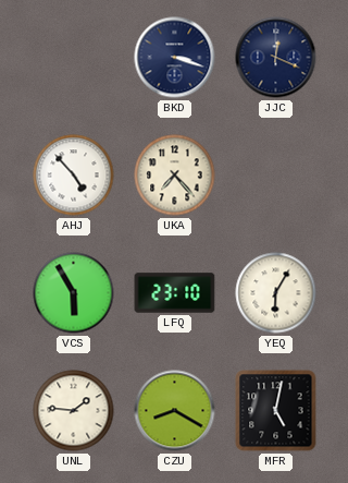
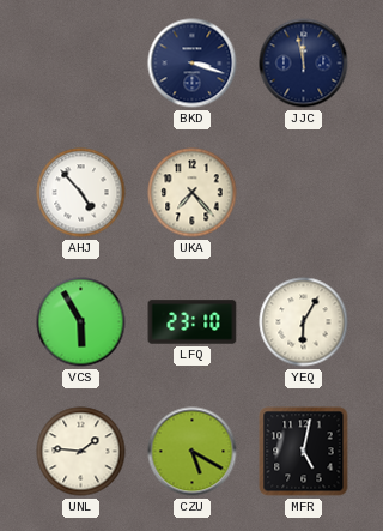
JJC: 12:19 -> 11:58
CZU: 8:20 -> 5:20
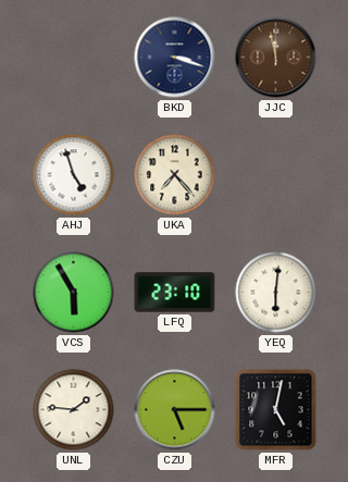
JJC dial: navy -> brown
AHJ: 4:53 -> 4:57
YEQ: 6:05 -> 6:01
CZU: 5:20 -> 5:15
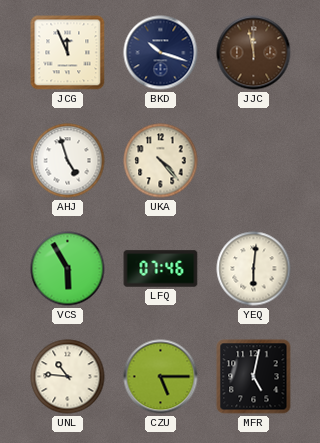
JCG: none -> 11:56
BKD: 3:18 -> 10:18
UKA: 7:23 -> 4:23
LFQ: 23:10 -> 07:46
UNL: 1:46 -> 10:46
